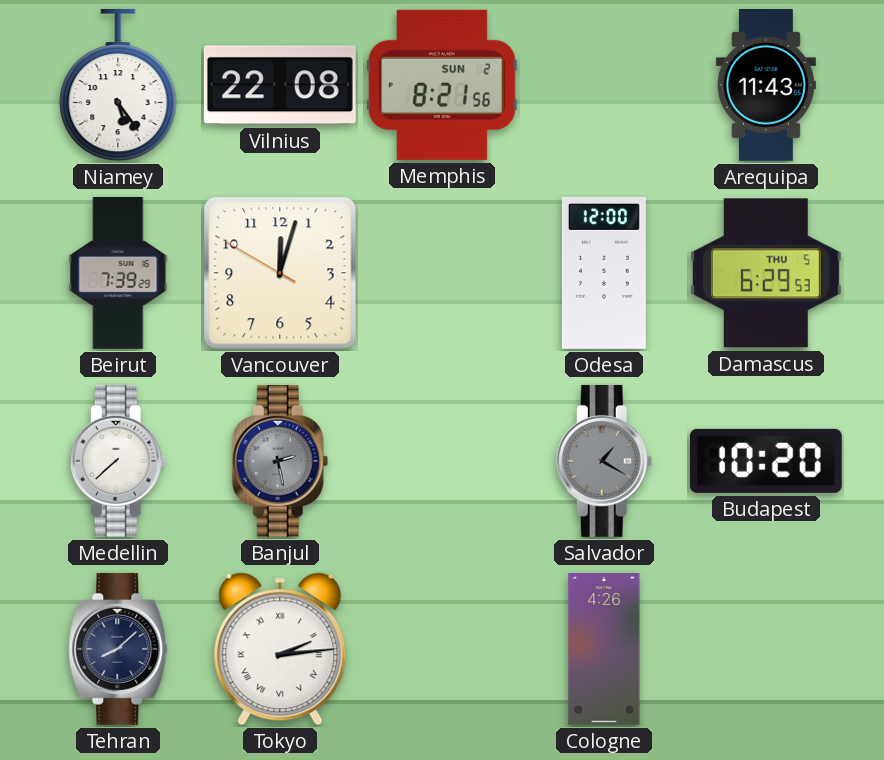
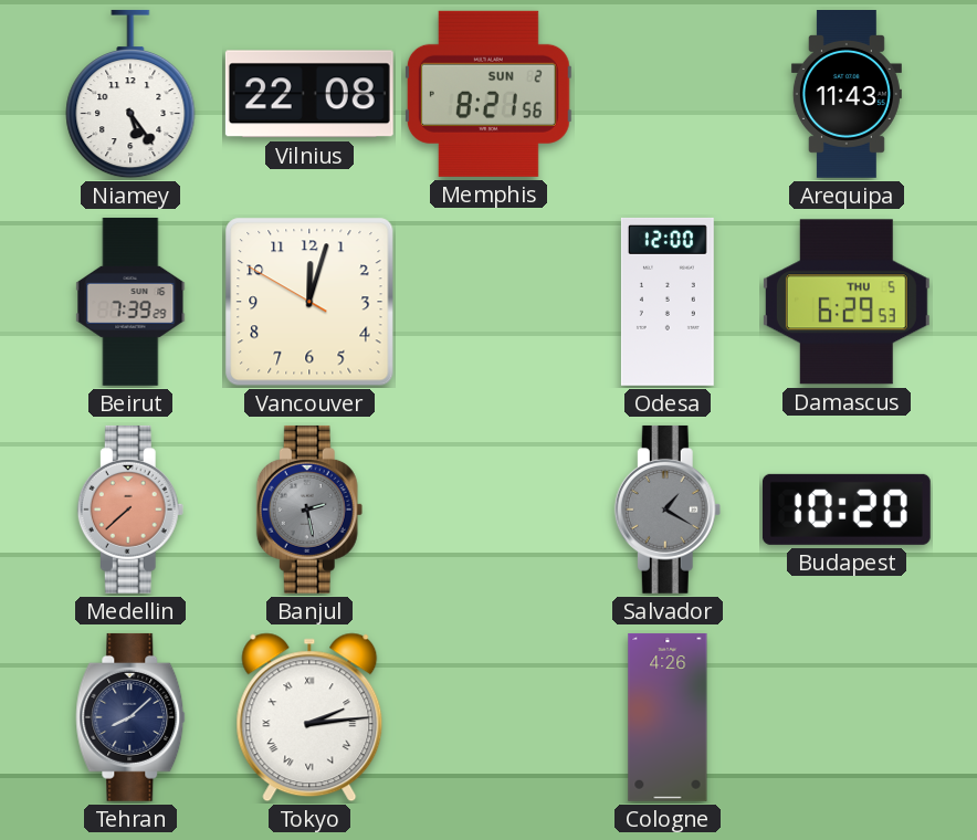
Medellin dial: white -> salmon
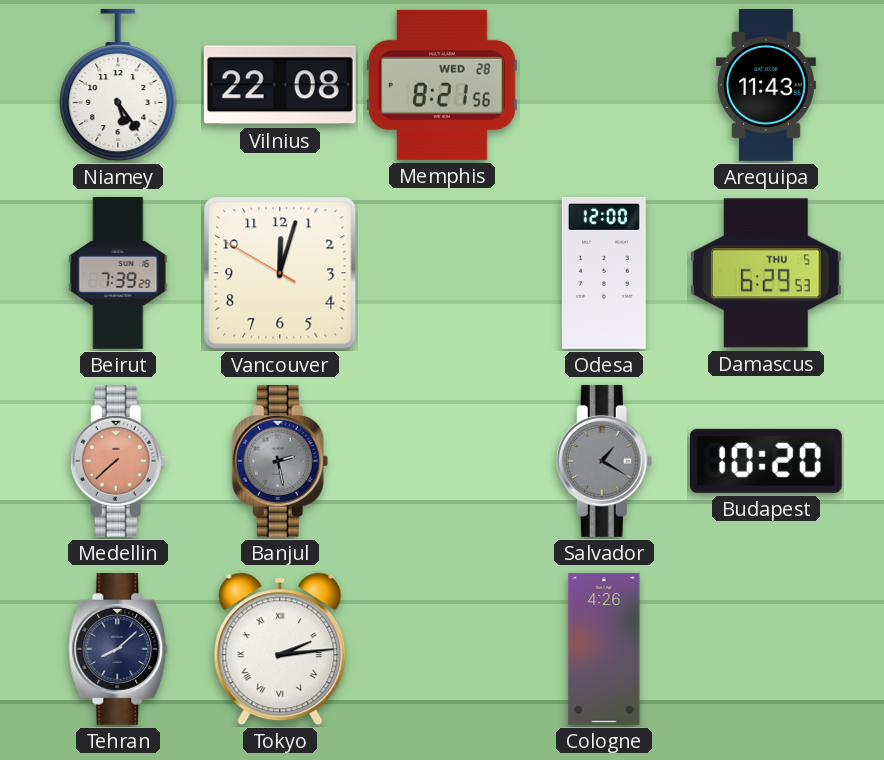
Memphis date: SUN 2 -> WED 28
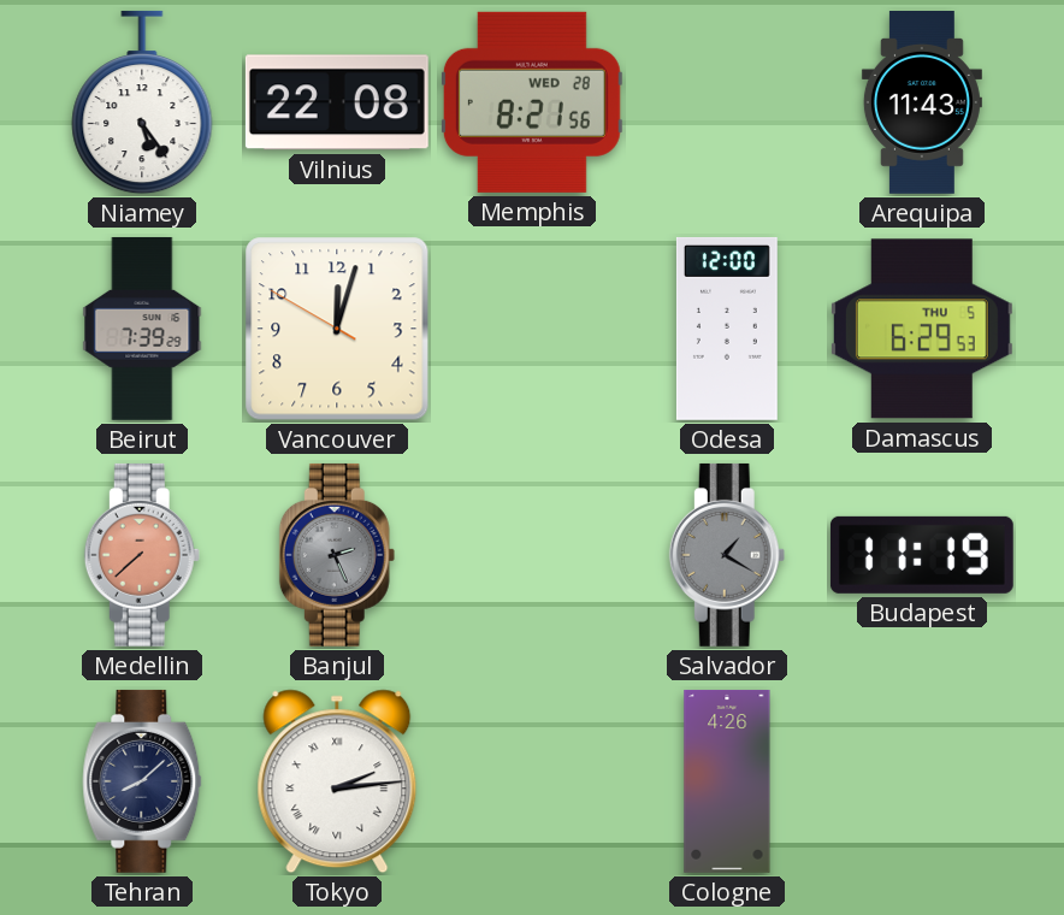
Banjul: 2:28 -> 2:26
Budapest: 10:20 -> 11:19
